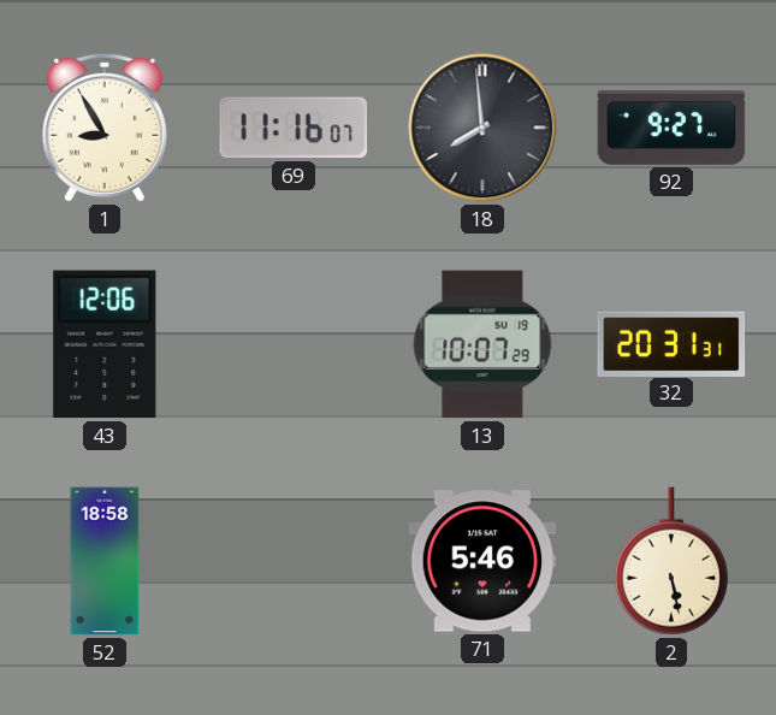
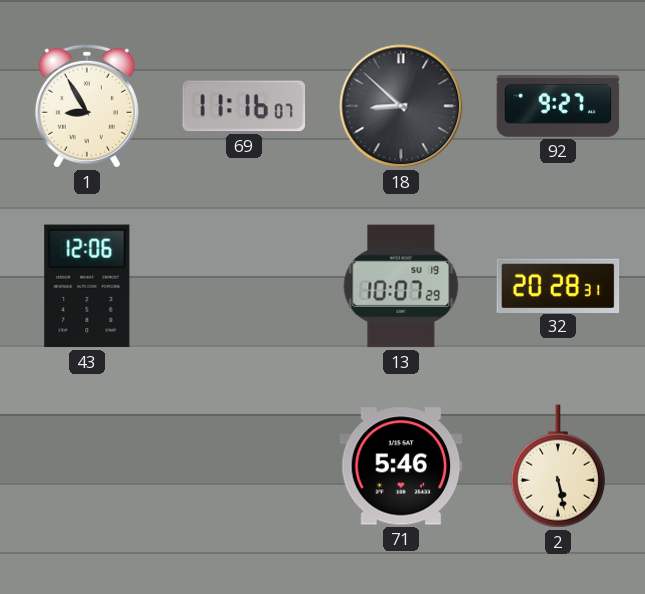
18: 7:59 -> 8:52
32: 20:31 -> 20:28
52: 18:58 -> none
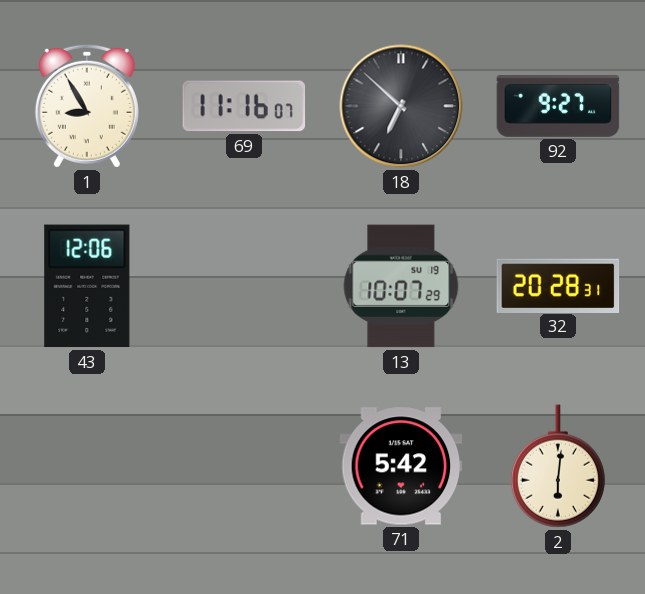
18: 8:52 -> 6:52
71: 5:46 -> 5:42
2: 5:28 -> 6:01
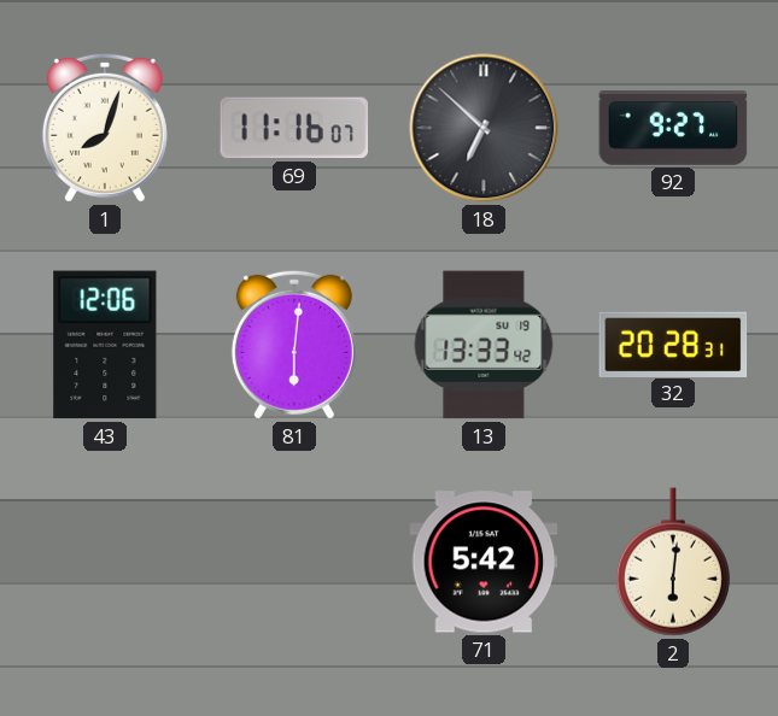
1: 8:55 -> 8:03
81: none -> 6:01
13: 10:07 -> 13:33
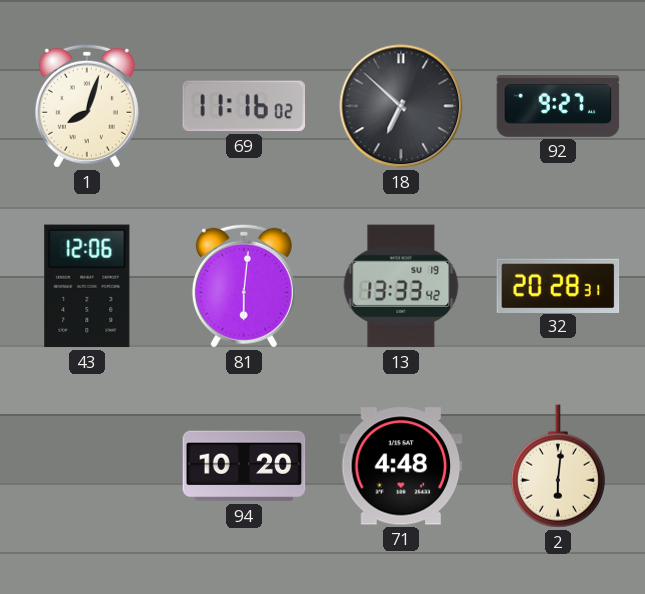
69: 11:16:07 -> 11:16:02
94: none -> 10:20
71: 5:42 -> 4:48
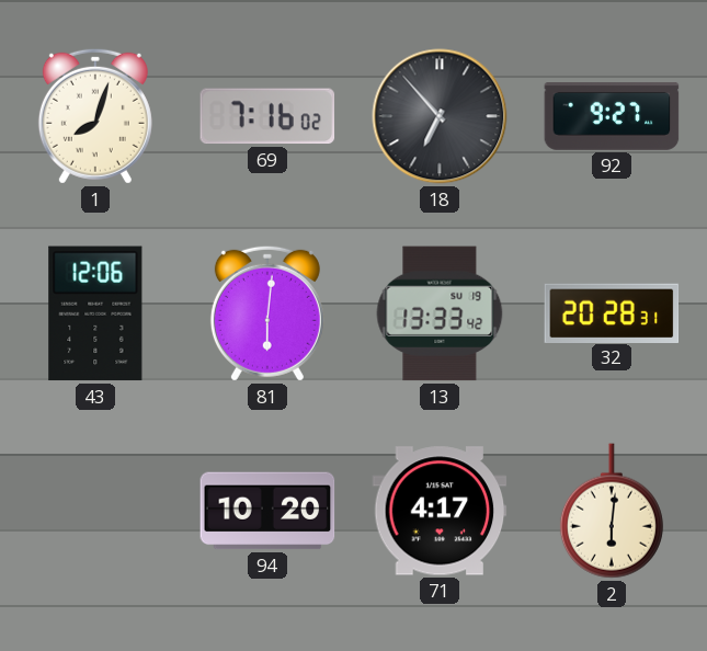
69: 11:16 -> 7:16
18: 6:52 -> 6:53
71: 4:48 -> 4:17
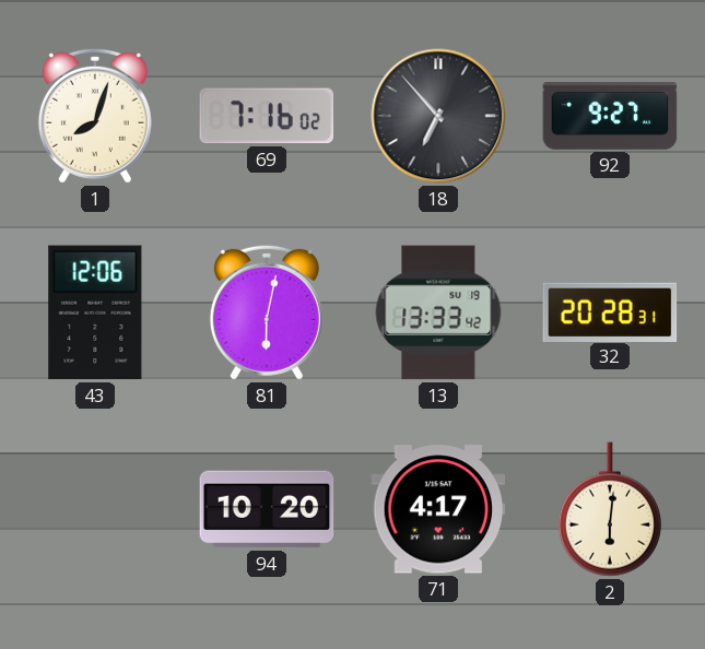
81: 6:01 -> 6:02
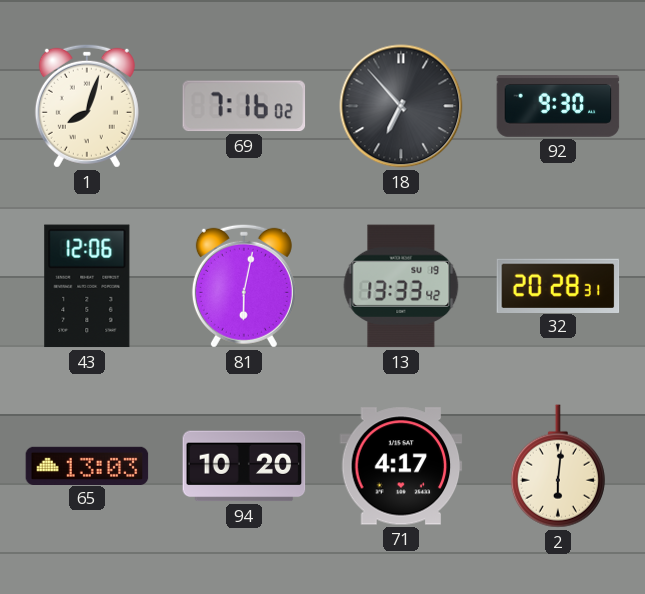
92: 9:27 -> 9:30
65: none -> 13:03
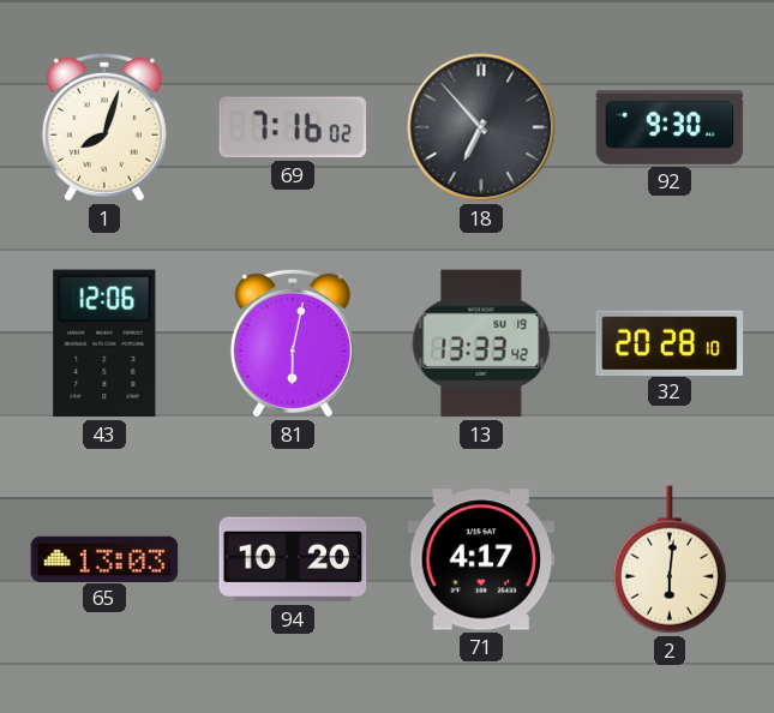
32: 20:28:31 -> 20:28:10
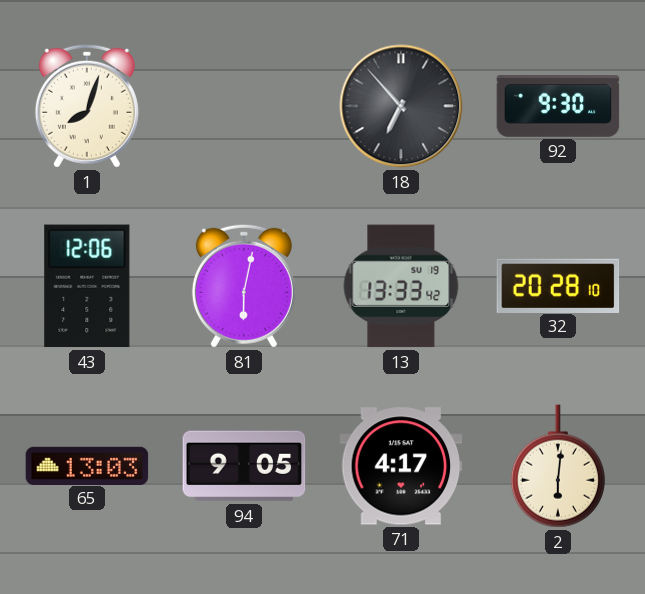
69: 7:16 -> none
94: 10:20 -> 9:05
